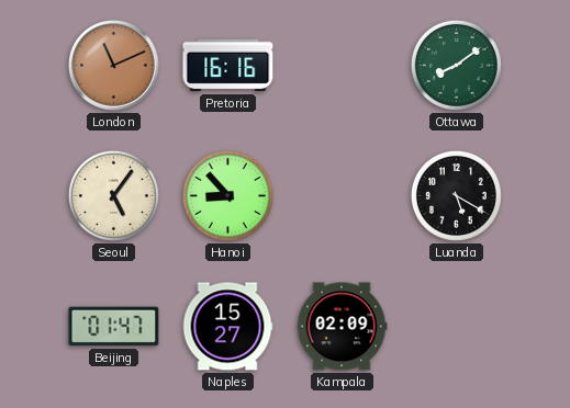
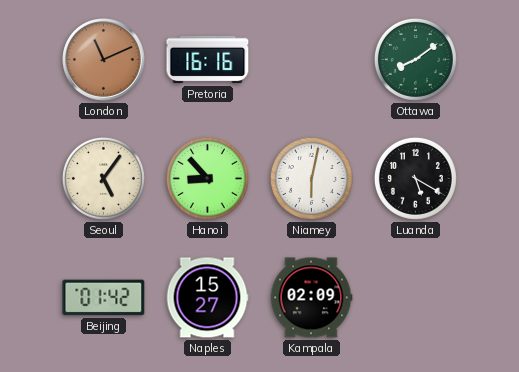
Niamey: none -> 6:02
Beijing: 01:47 -> 01:42
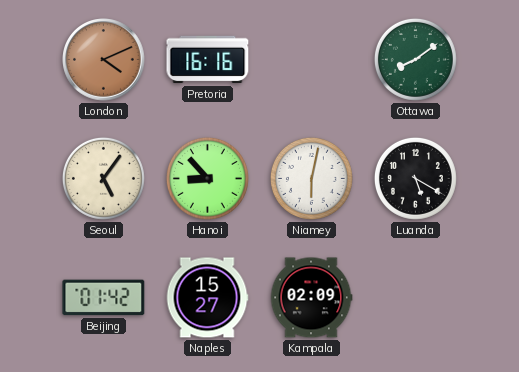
London: 11:11 -> 4:11
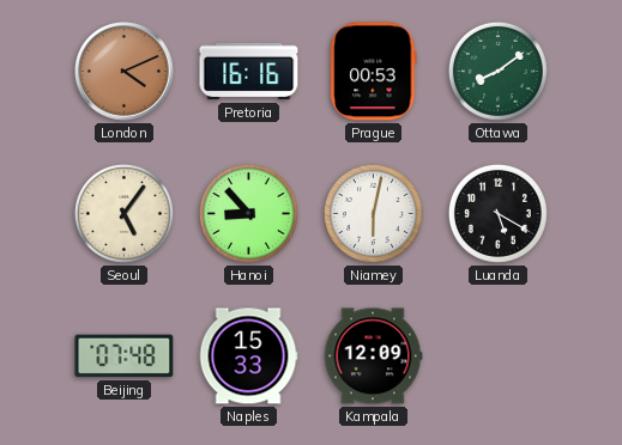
Prague: none -> 00:53
Beijing: 01:42 -> 07:48
Naples: 15:27 -> 15:33
Kampala: 02:09 -> 12:09
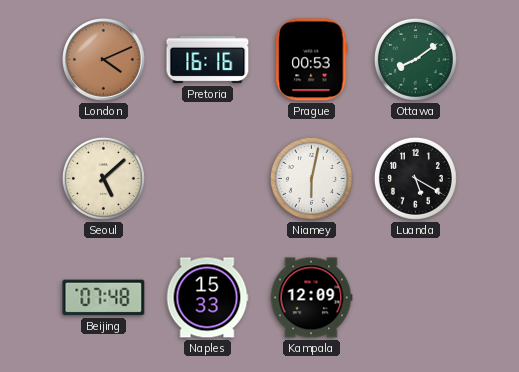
Seoul: 5:06 -> 5:08
Hanoi: 8:53 -> none
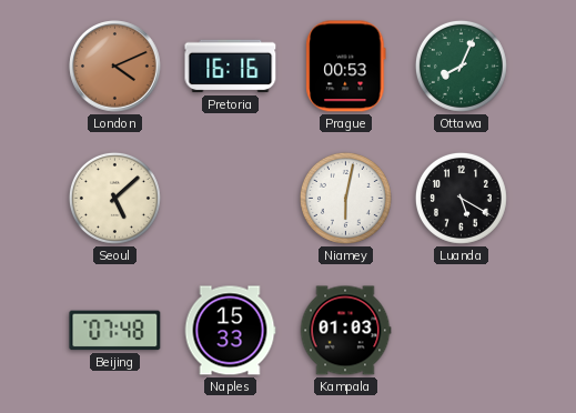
Ottawa: 8:09 -> 8:04
Kampala: 12:09 -> 01:03
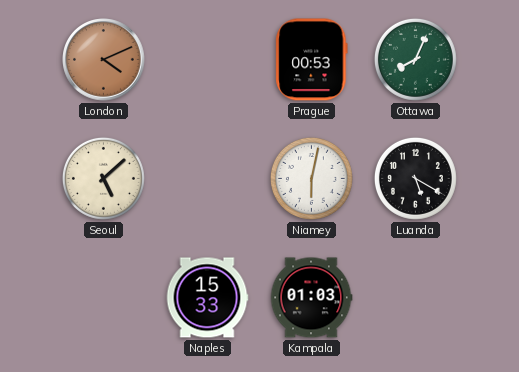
Pretoria: 16:16 -> none
Beijing: 07:48 -> none
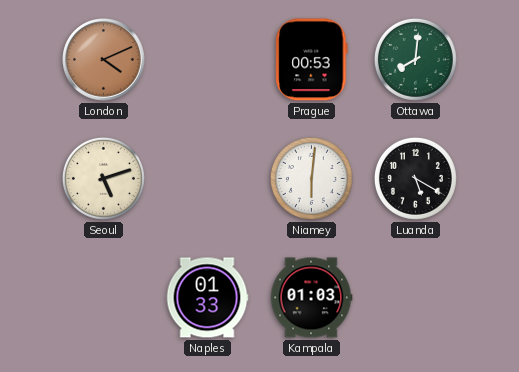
Ottawa: 8:04 -> 8:01
Seoul: 5:08 -> 5:12
Niamey: 6:02 -> 6:01
Naples: 15:33 -> 01:33
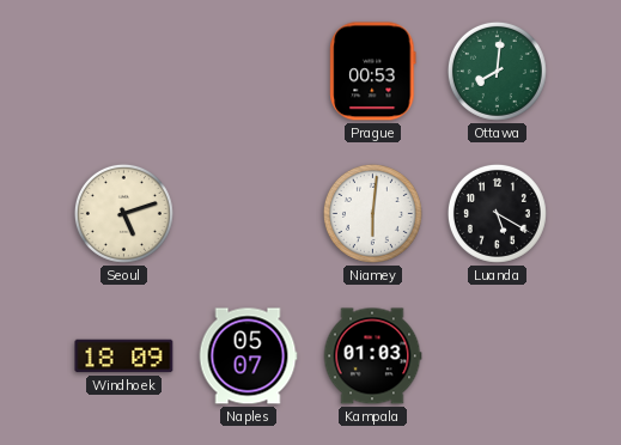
London: 4:11 -> none
Windhoek: none -> 18:09
Naples: 01:33 -> 05:07
